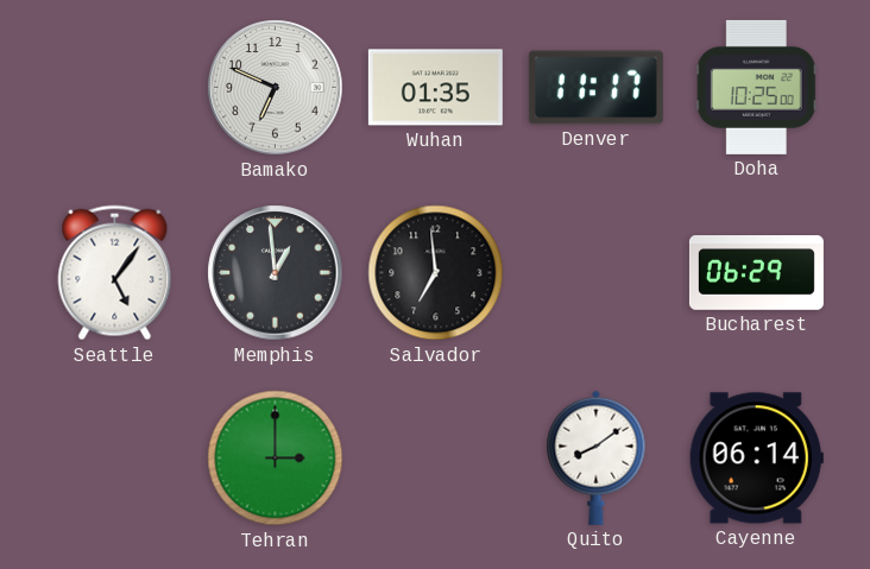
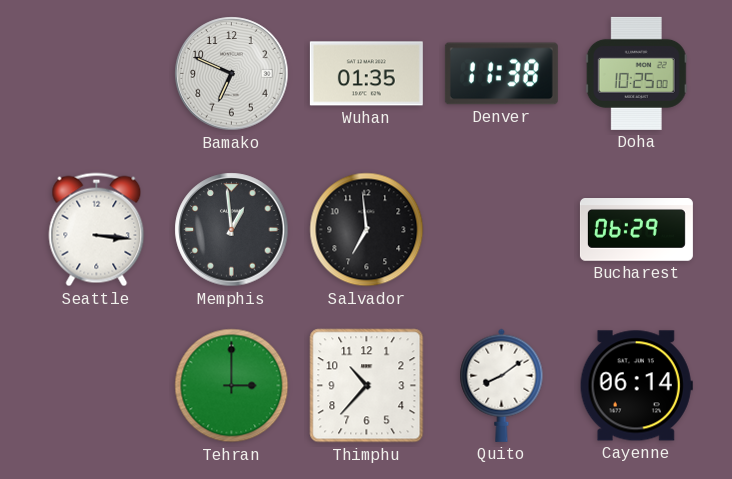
Denver: 11:17 -> 11:38
Seattle: 5:06 -> 3:16
Thimphu: none -> 10:37
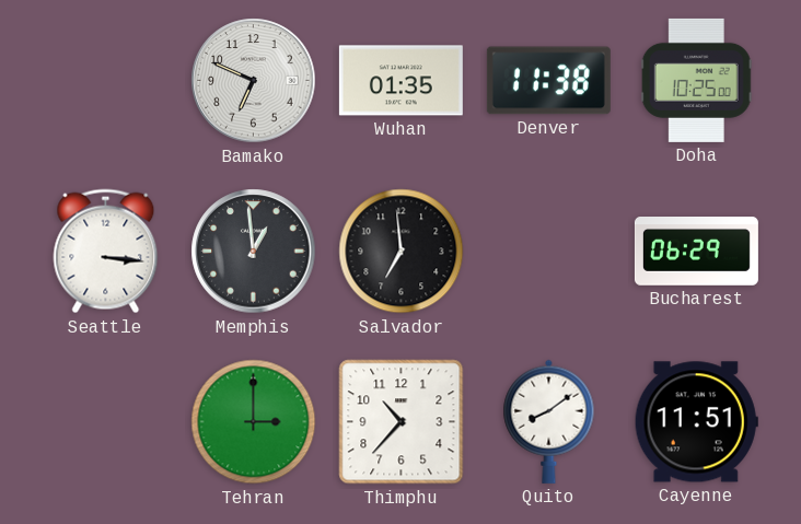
Cayenne: 06:14 -> 11:51
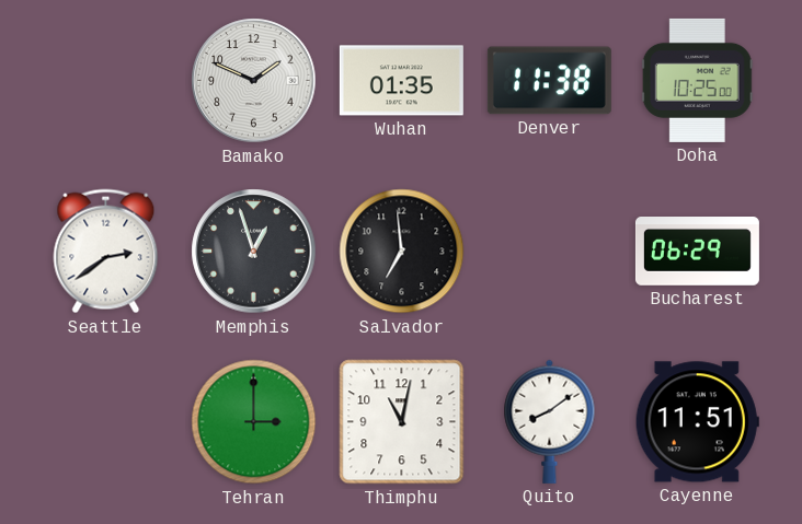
Bamako: 6:49 -> 1:49
Seattle: 3:16 -> 2:39
Memphis: 12:59 -> 12:57
Thimphu: 10:37 -> 11:02
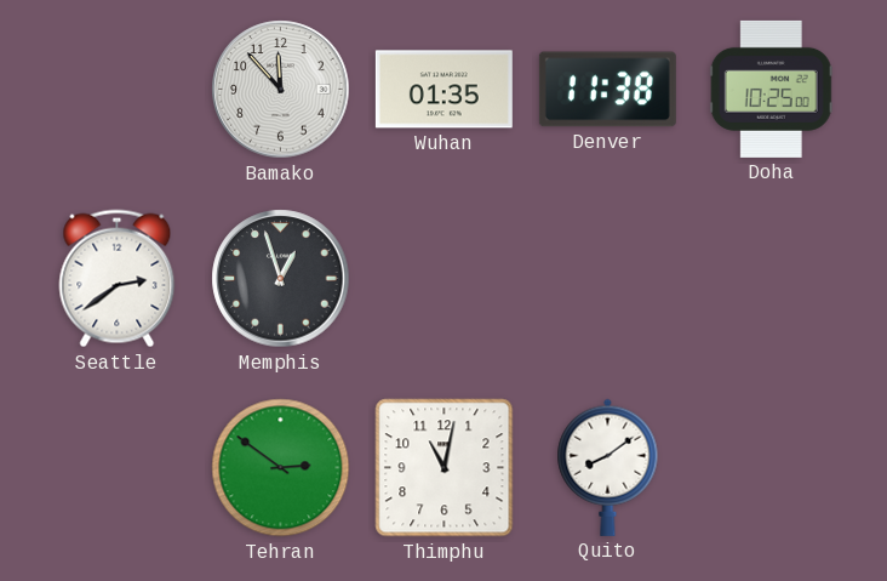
Bamako: 1:49 -> 11:53
Salvador: 6:59 -> none
Bucharest: 06:29 -> none
Tehran: 3:00 -> 2:51
Cayenne: 11:51 -> none
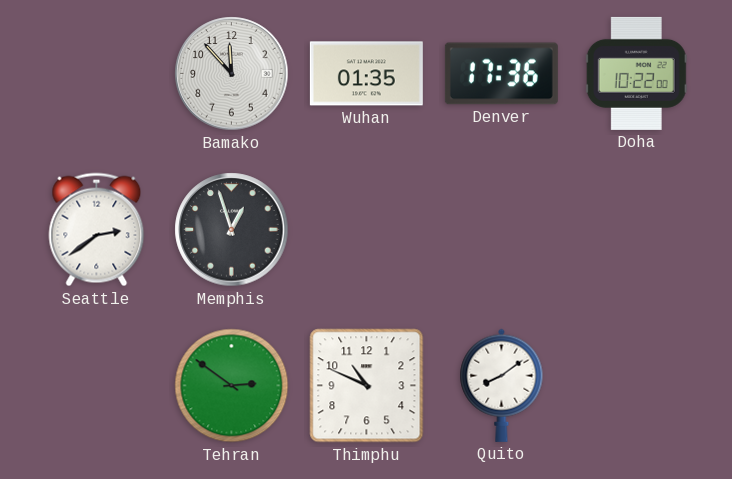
Denver: 11:38 -> 17:36
Doha: 10:25 -> 10:22
Thimphu: 11:02 -> 10:49
